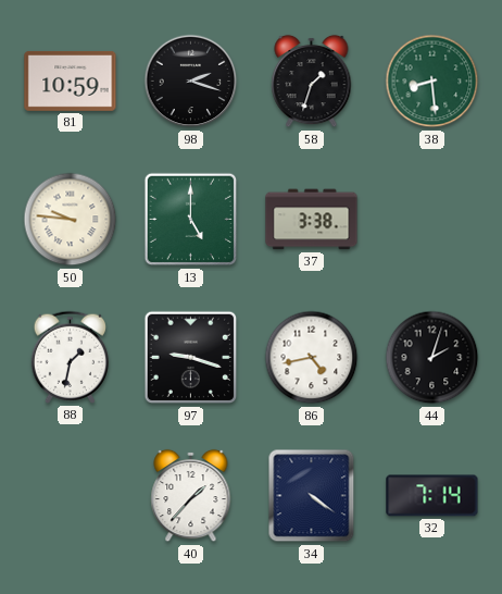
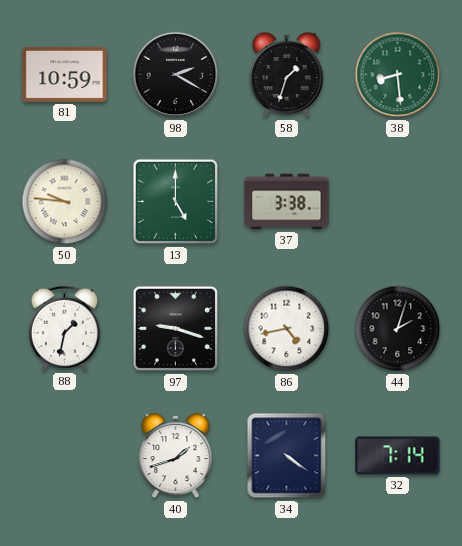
98: 2:18 -> 2:20
40: 1:37 -> 1:42
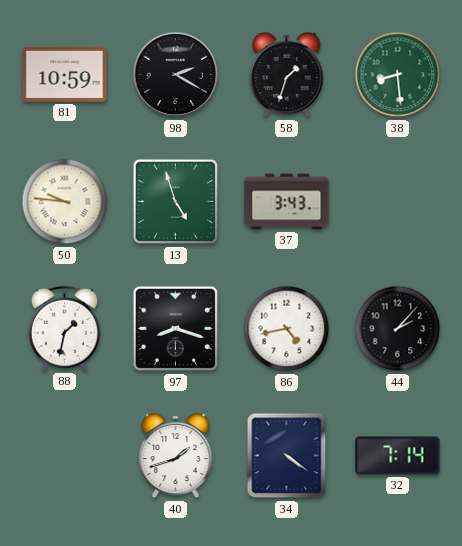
13: 5:00 -> 4:57
37: 3:38 -> 3:43
97: 9:18 -> 8:18
44: 2:03 -> 2:07
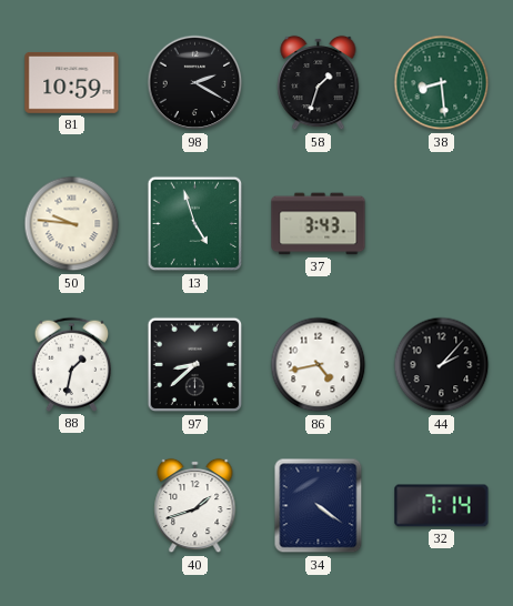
97: 8:18 -> 8:38
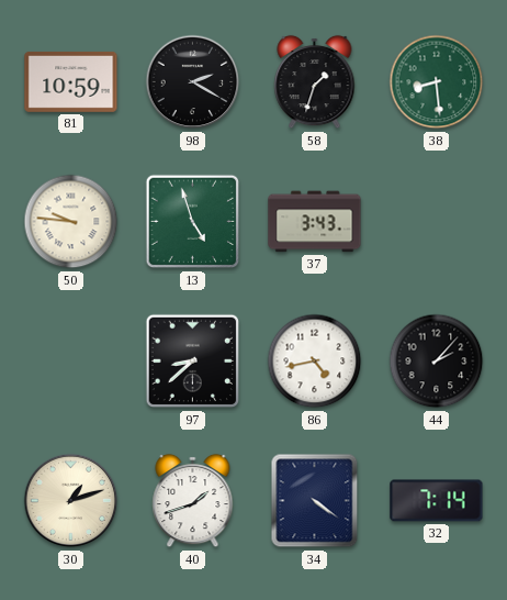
88: 1:32 -> none
30: none -> 1:12
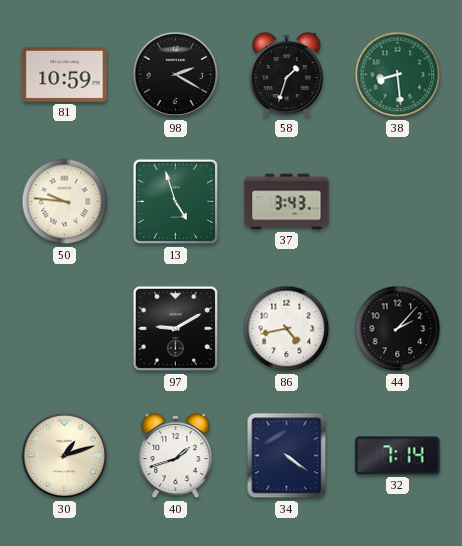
97: 8:38 -> 9:10
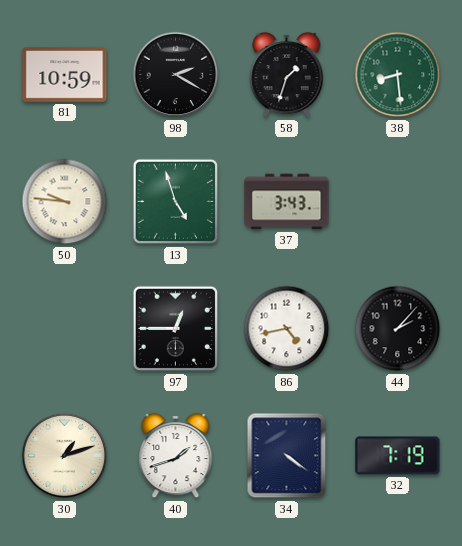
97: 9:10 -> 12:45
32: 7:14 -> 7:19
